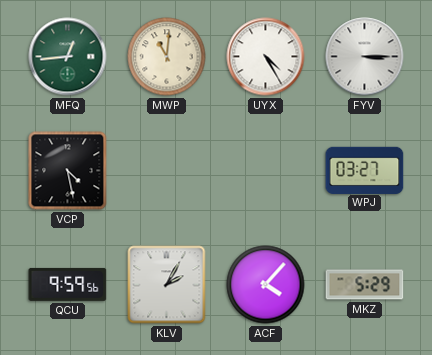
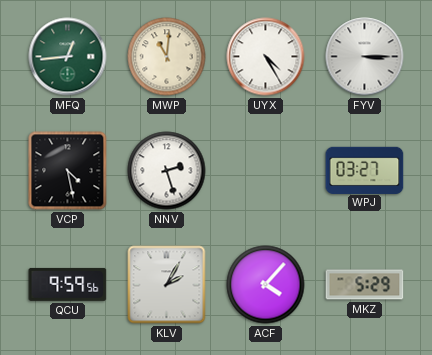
NNV: none -> 2:27
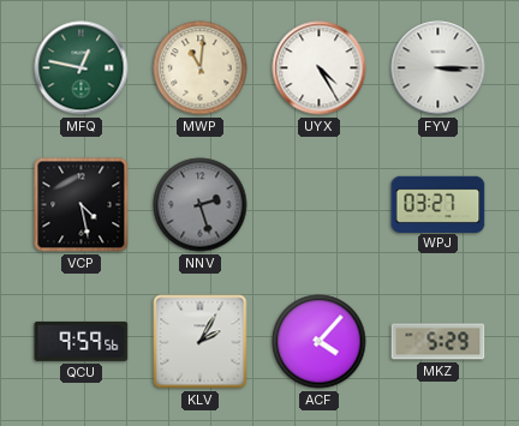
MFQ: 12:44 -> 12:47
NNV dial: white -> grey
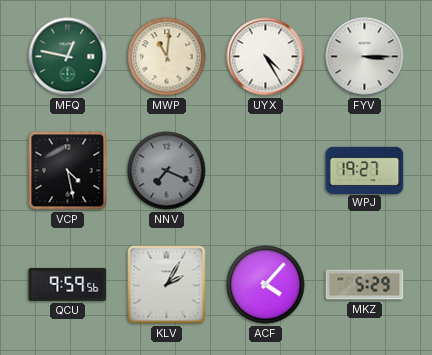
NNV: 2:27 -> 7:19
WPJ: 03:27 -> 19:27
